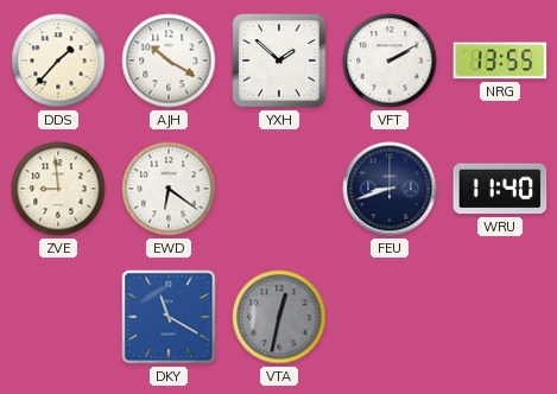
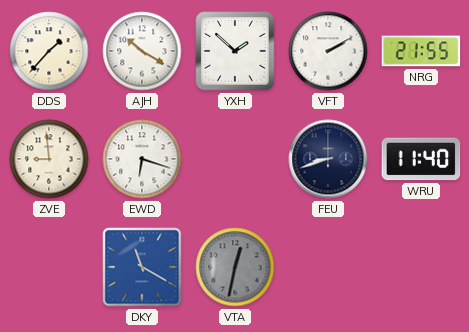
NRG: 13:55 -> 21:55
EWD: 6:21 -> 6:18
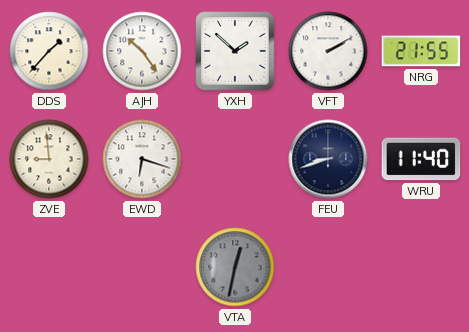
AJH: 10:20 -> 10:24
DKY: 11:20 -> none
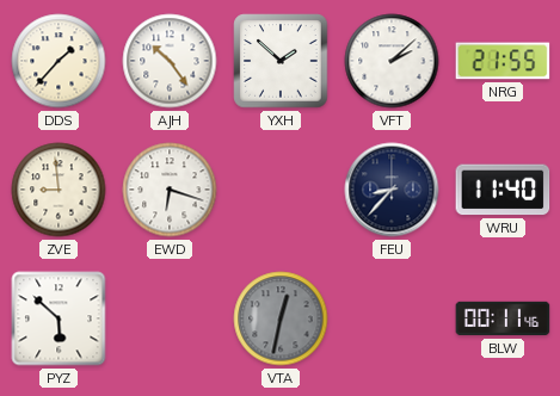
VFT: 2:10 -> 2:08
FEU: 8:42 -> 8:37
PYZ: none -> 5:52
BLW: none -> 00:11
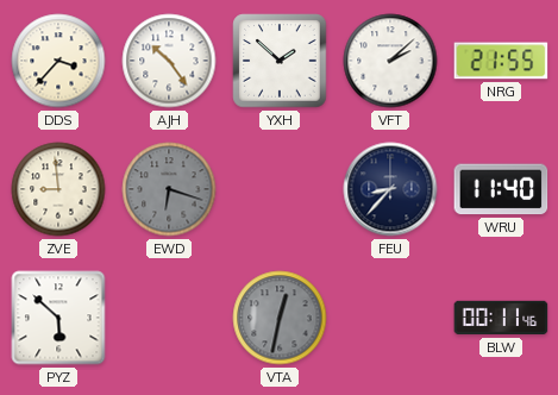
DDS: 1:37 -> 3:37
EWD dial: white -> grey
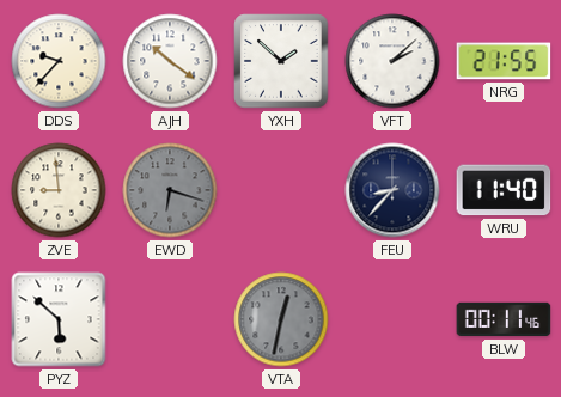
DDS: 3:37 -> 9:37
AJH: 10:24 -> 10:21
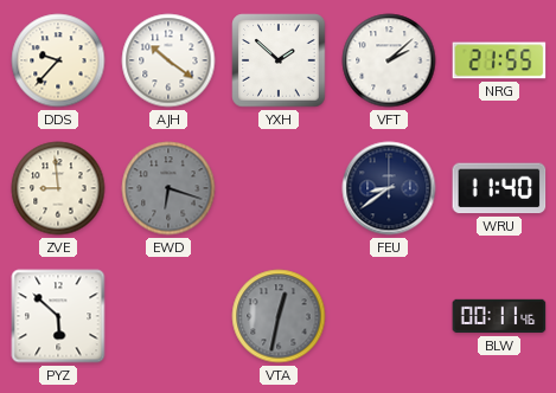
FEU: 8:37 -> 8:39
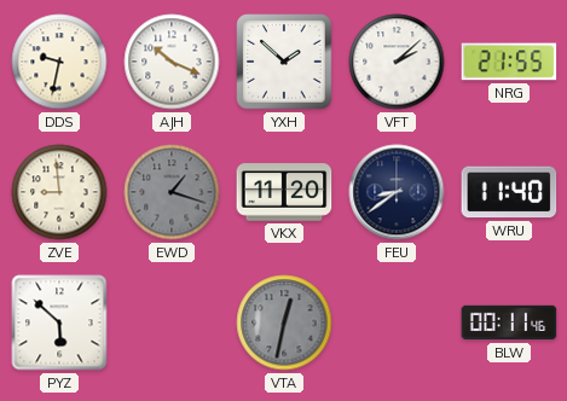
DDS: 9:37 -> 9:32
AJH: 10:21 -> 10:19
EWD: 6:18 -> 1:18
VKX: none -> 11:20
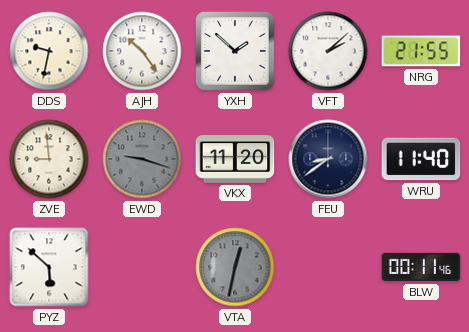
AJH: 10:19 -> 10:24
EWD: 1:18 -> 9:18
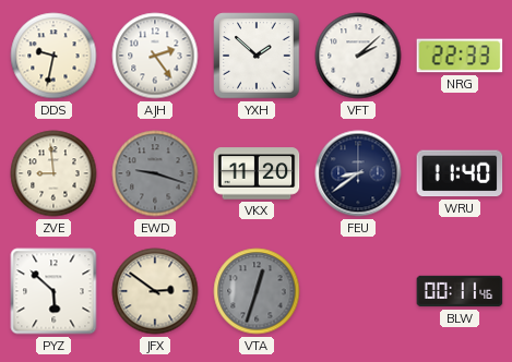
AJH: 10:24 -> 2:24
NRG: 21:55 -> 22:33
JFX: none -> 2:51
VTA: 12:32 -> 12:33
